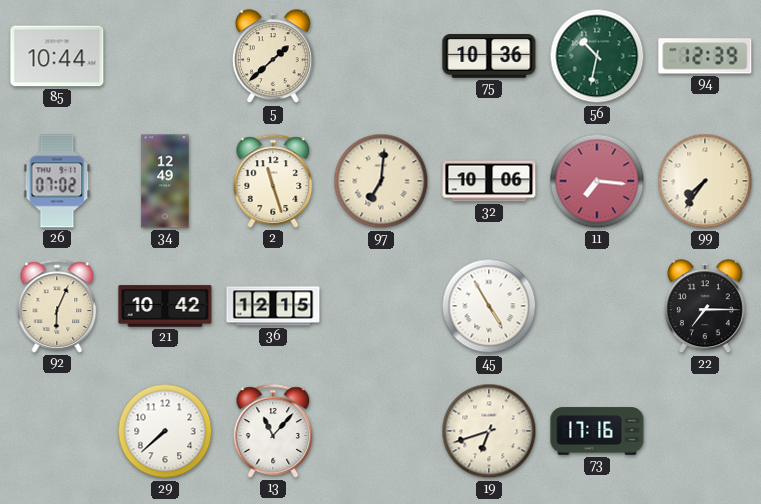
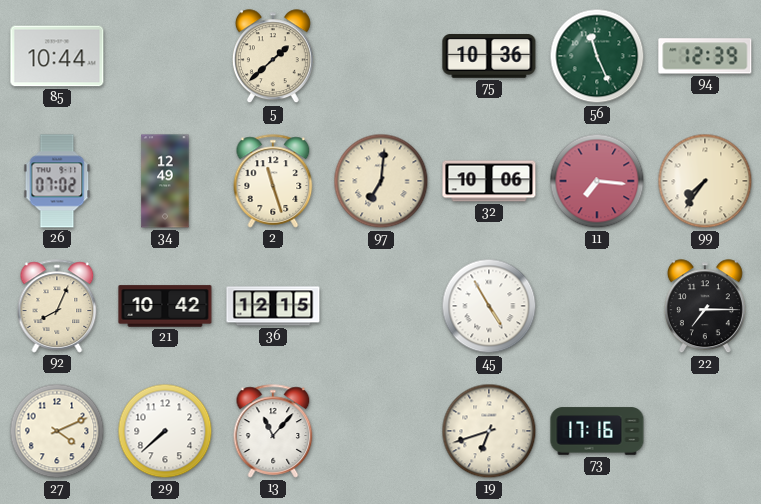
56: 10:32 -> 11:26
92: 6:04 -> 8:04
27: none -> 4:11
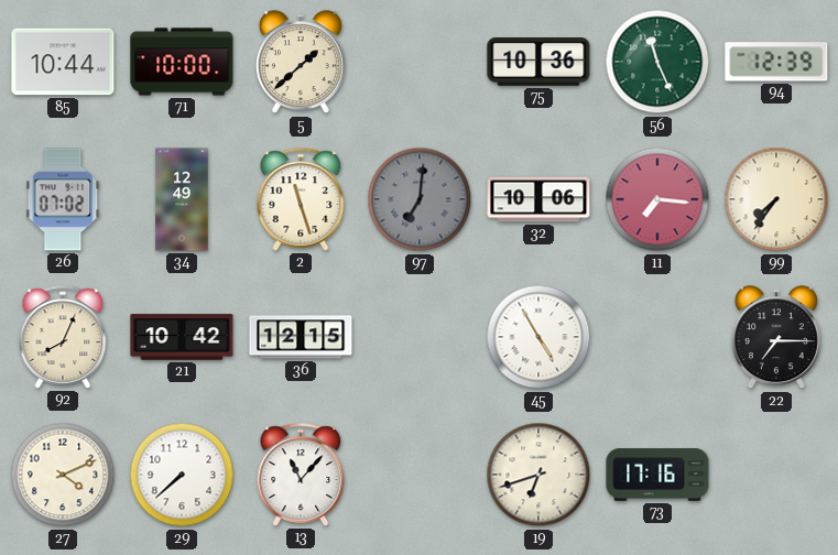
71: none -> 10:00
97 dial: cream -> grey
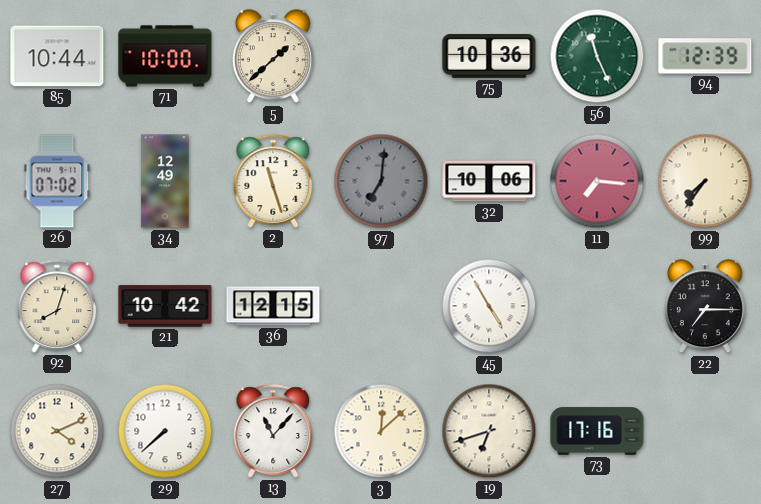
92: 8:04 -> 8:03
3: none -> 12:08
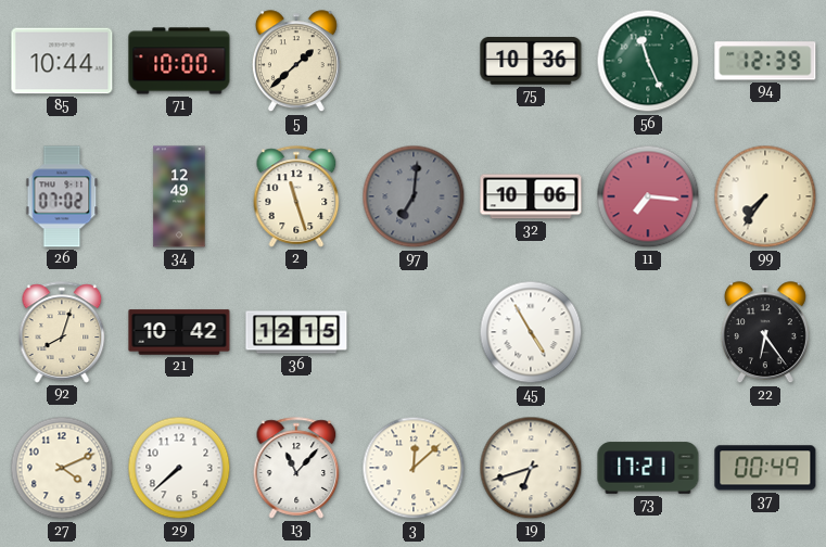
22: 7:15 -> 6:24
73: 17:16 -> 17:21
37: none -> 00:49
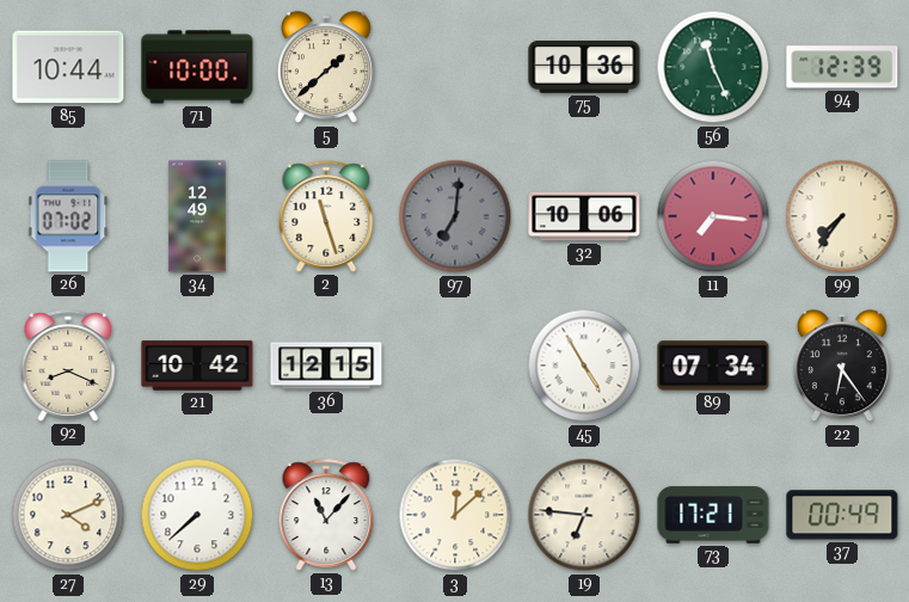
92: 8:03 -> 8:19
89: none -> 07:34
19: 6:42 -> 6:46
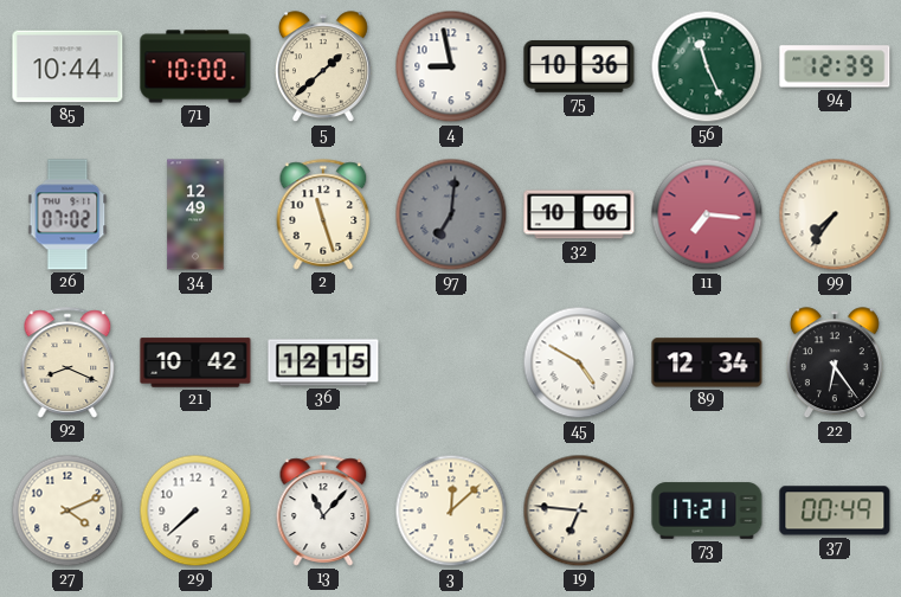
4: none -> 8:58
45: 4:55 -> 4:50
89: 07:34 -> 12:34
